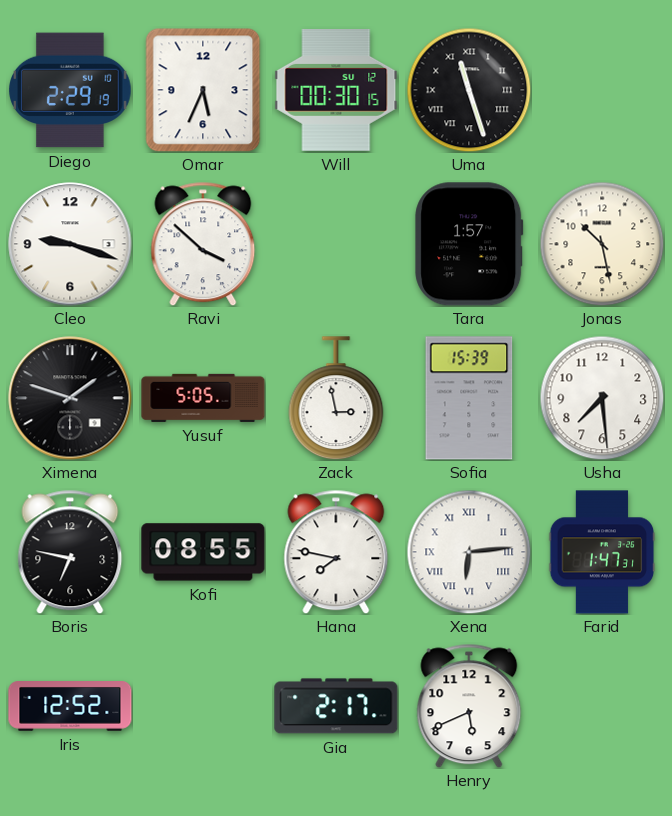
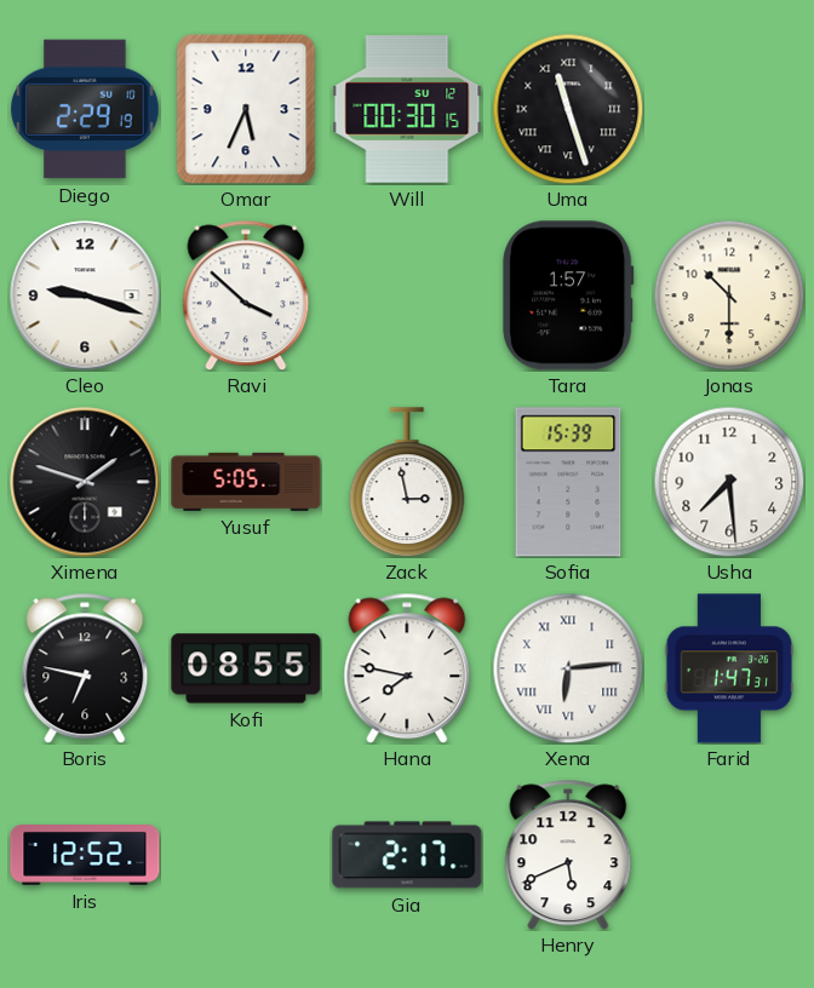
Jonas: 10:28 -> 10:30
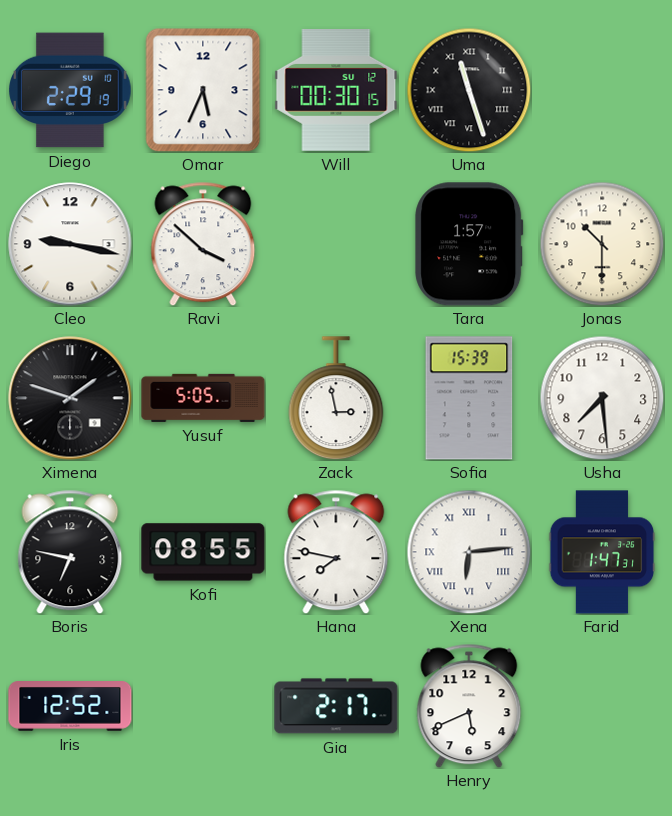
Cleo: 9:18 -> 9:17
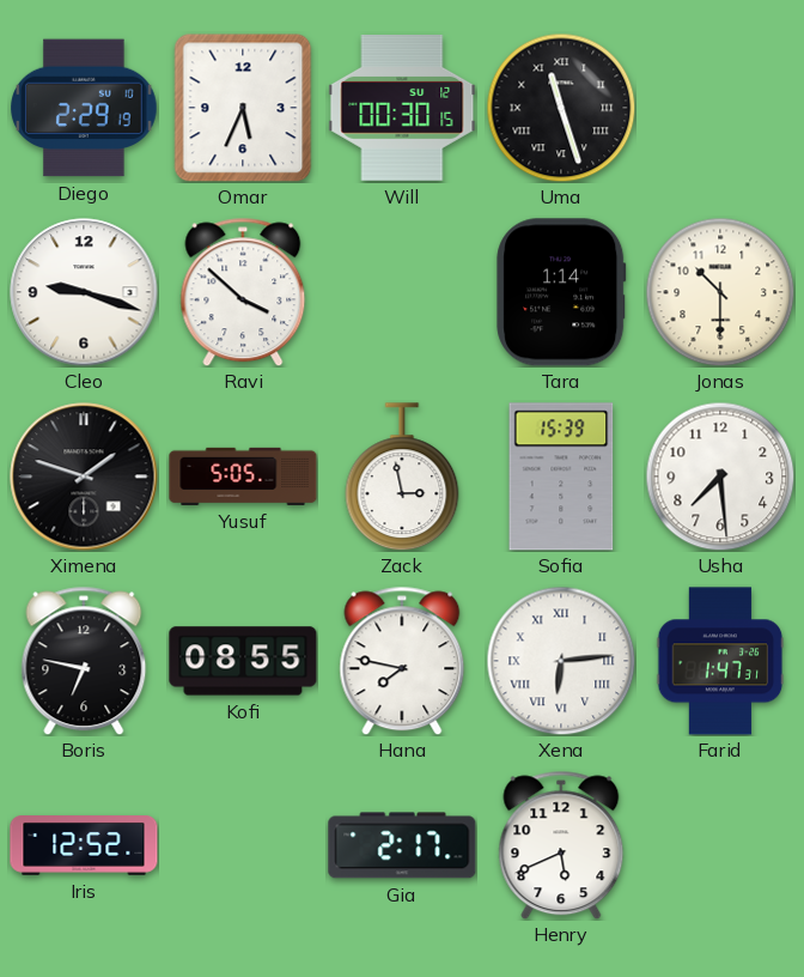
Cleo: 9:17 -> 9:18
Tara: 1:57 -> 1:14
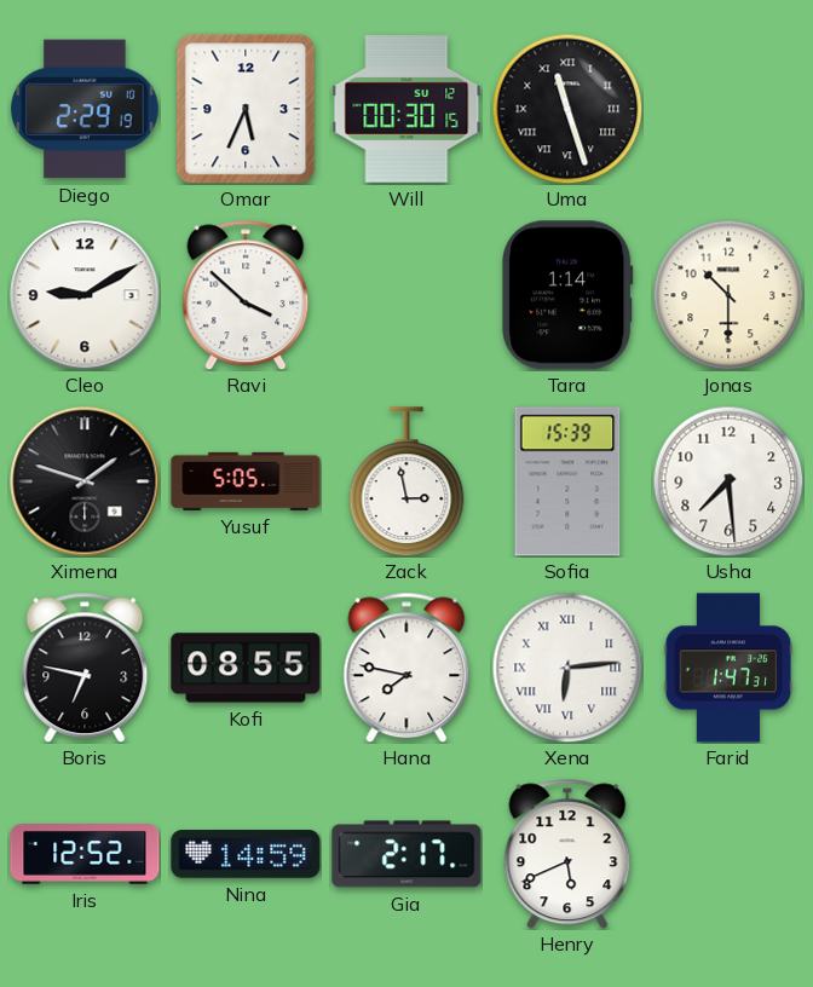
Cleo: 9:18 -> 9:10
Nina: none -> 14:59
